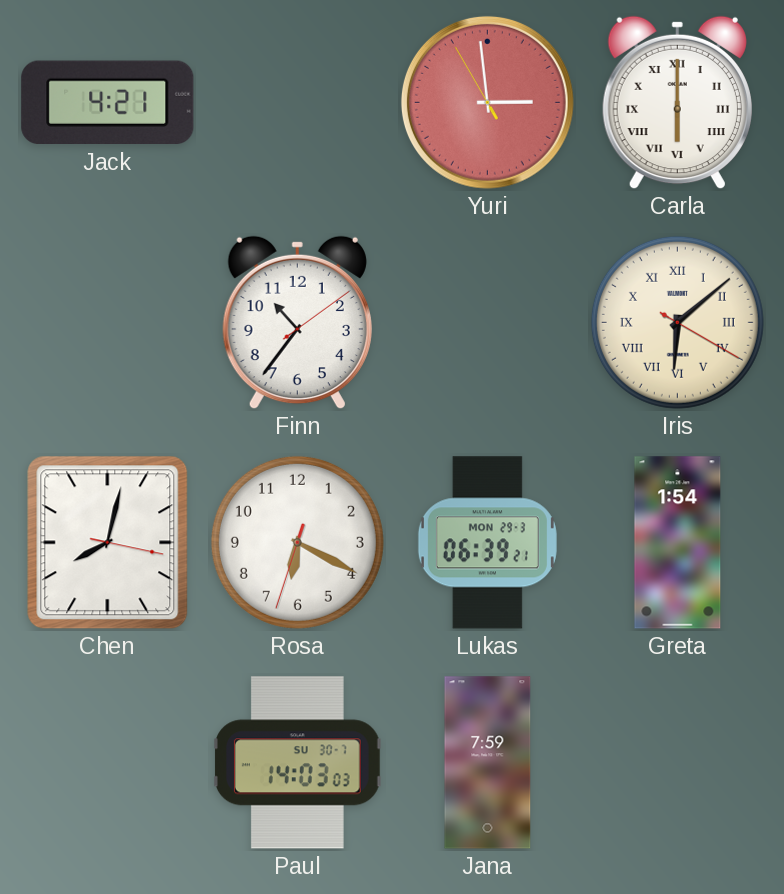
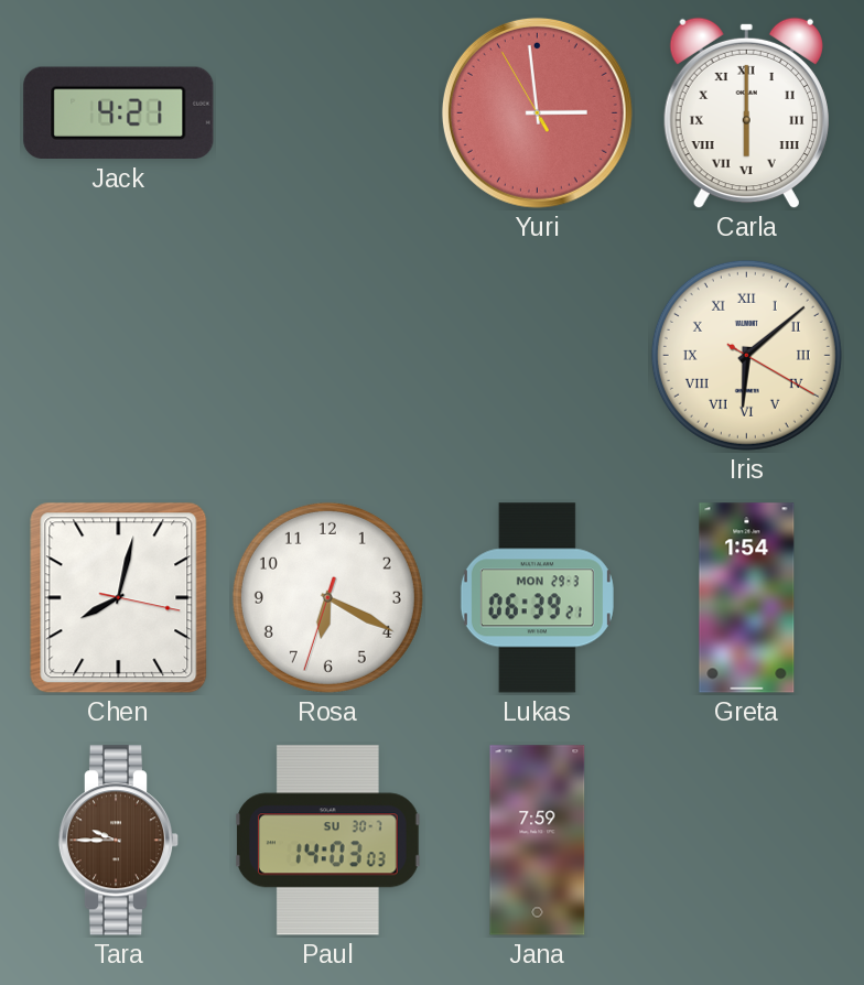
Finn: 10:36 -> none
Tara: none -> 9:45
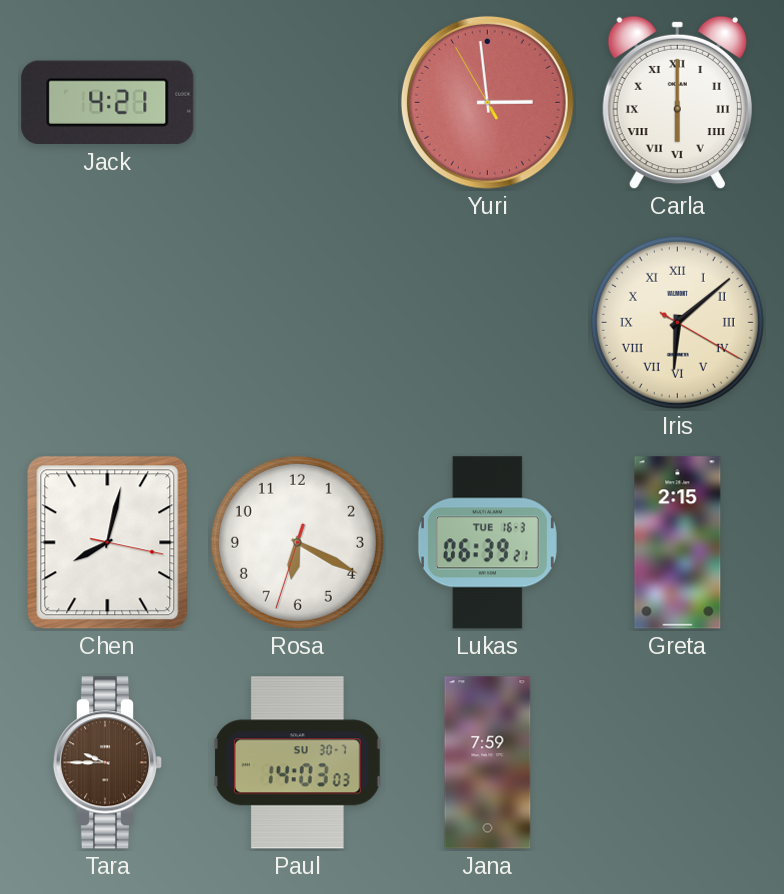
Lukas date: MON 29-3 -> TUE 16-3
Greta: 1:54 -> 2:15
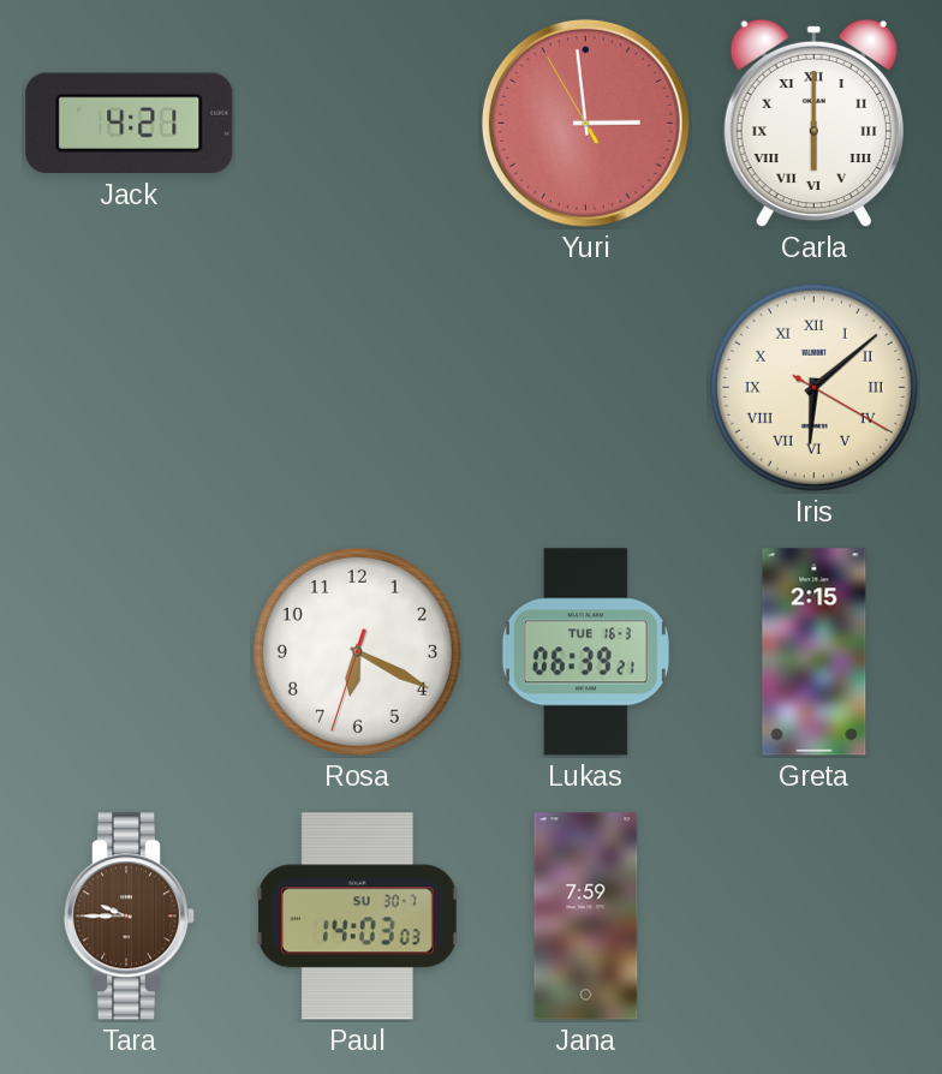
Chen: 8:02 -> none
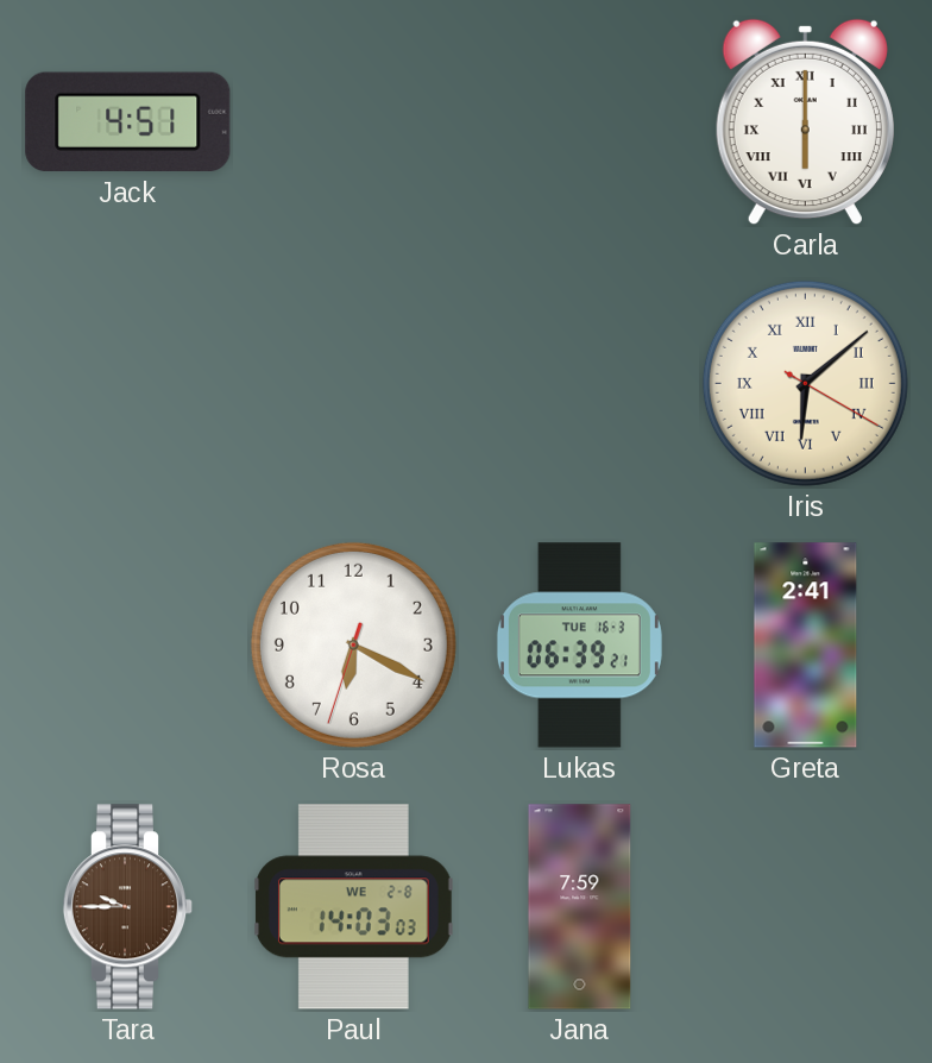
Jack: 4:21 -> 4:51
Yuri: 2:58 -> none
Greta: 2:15 -> 2:41
Paul date: SU 30-7 -> WE 2-8
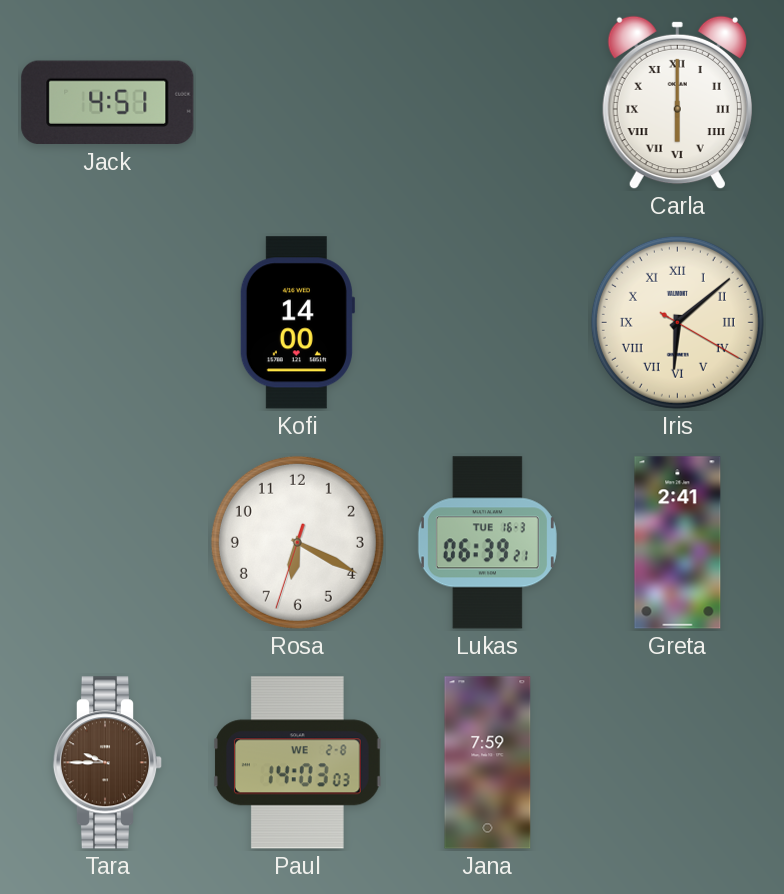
Kofi: none -> 14:00
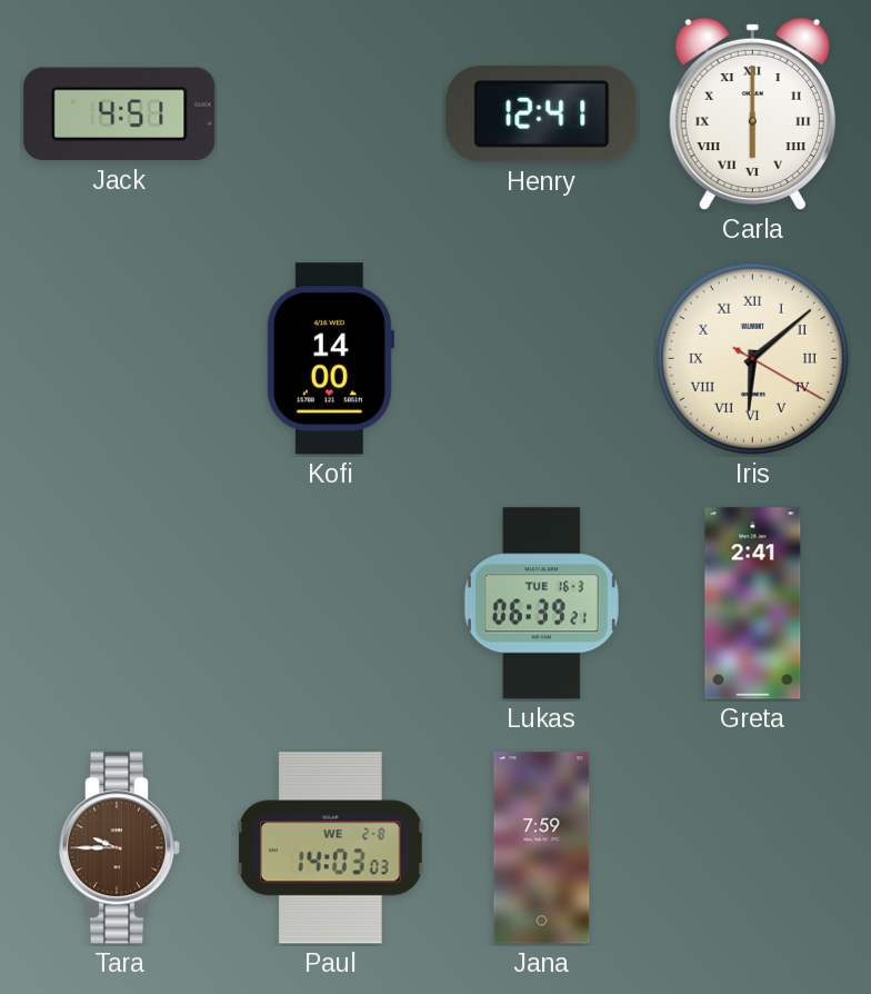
Henry: none -> 12:41
Rosa: 6:19 -> none
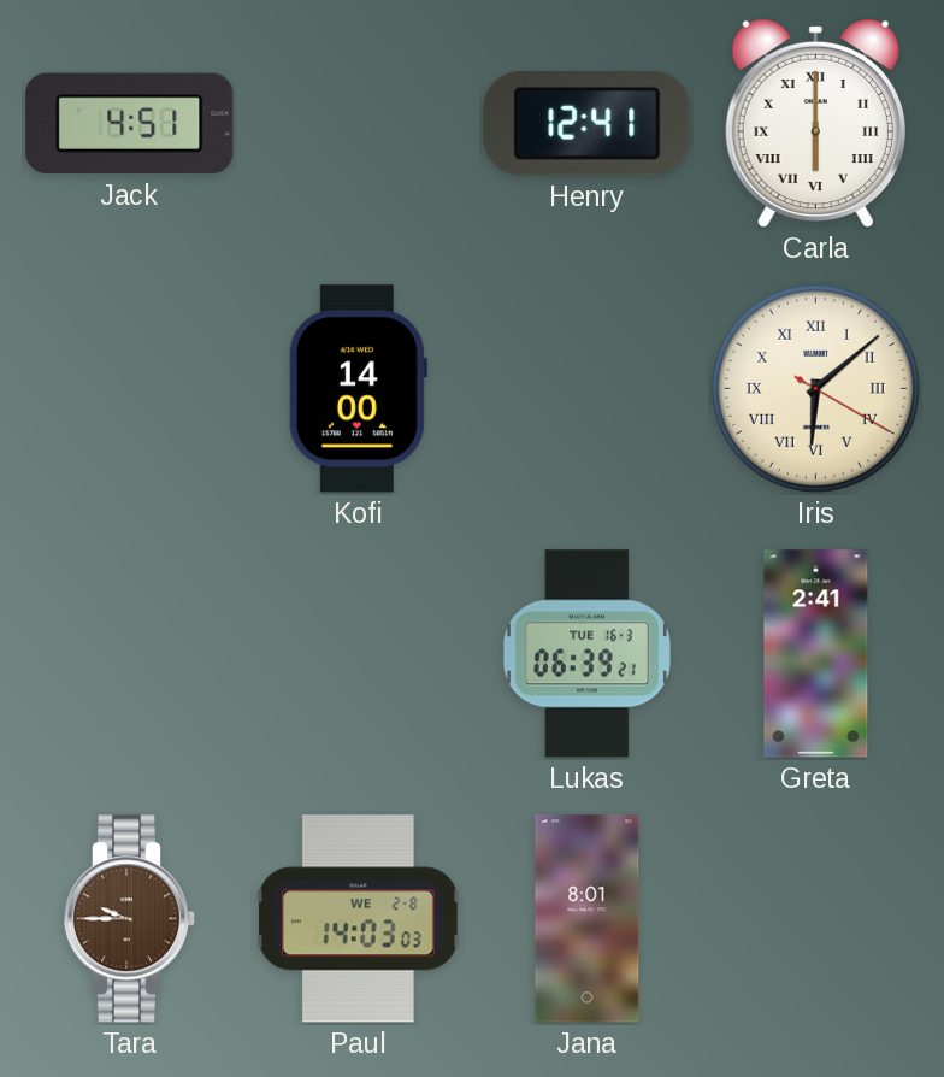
Jana: 7:59 -> 8:01
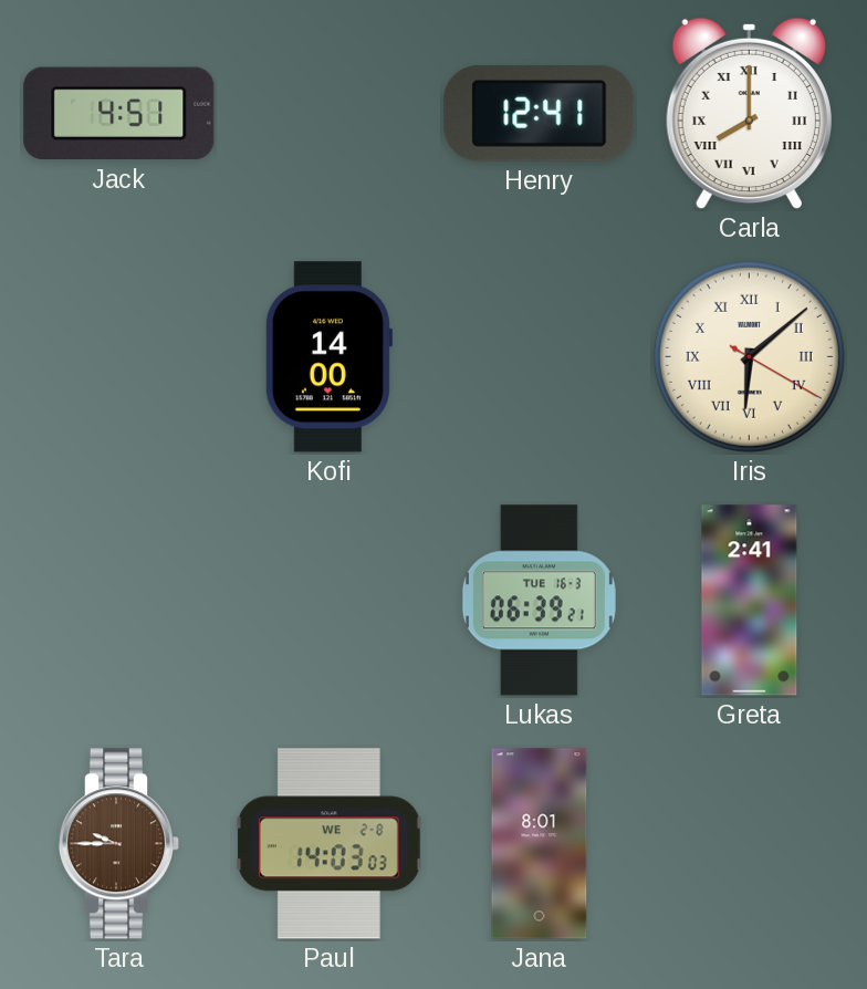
Carla: 6:00 -> 8:00
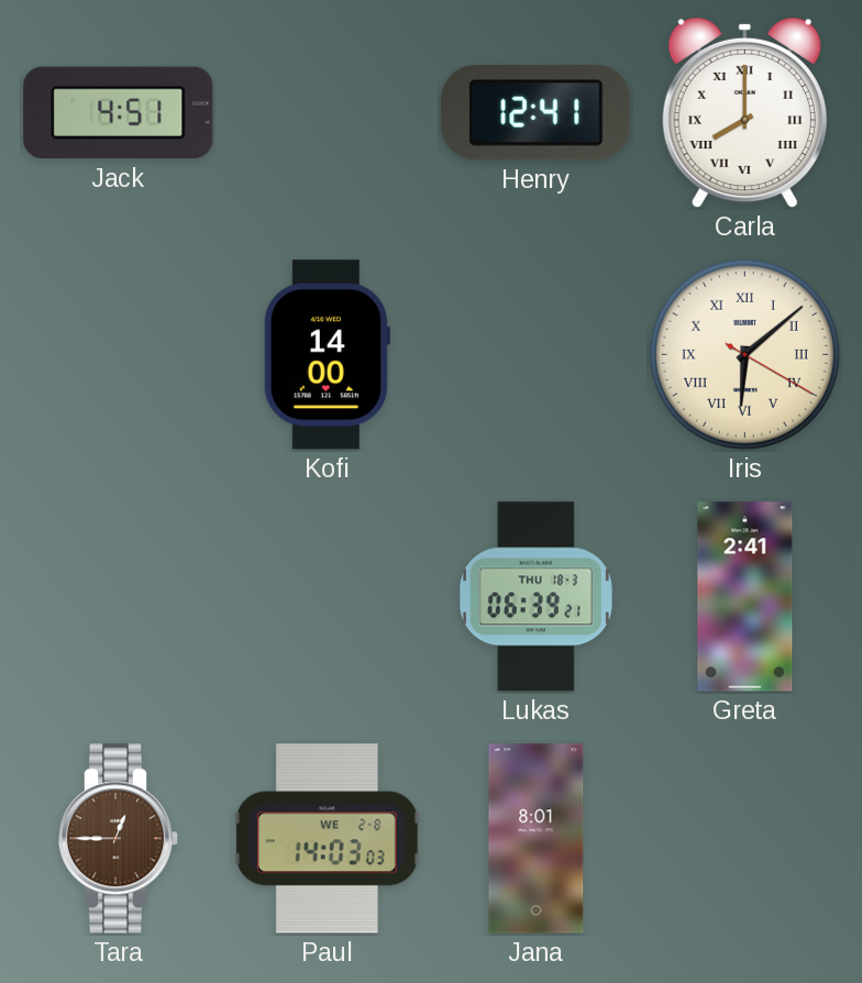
Lukas date: TUE 16-3 -> THU 18-3
Tara: 9:45 -> 12:45
